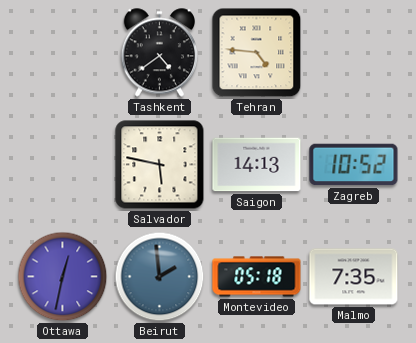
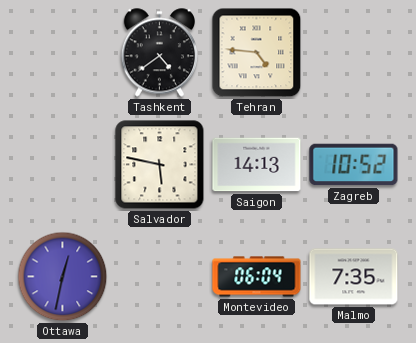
Beirut: 1:59 -> none
Montevideo: 05:18 -> 06:04
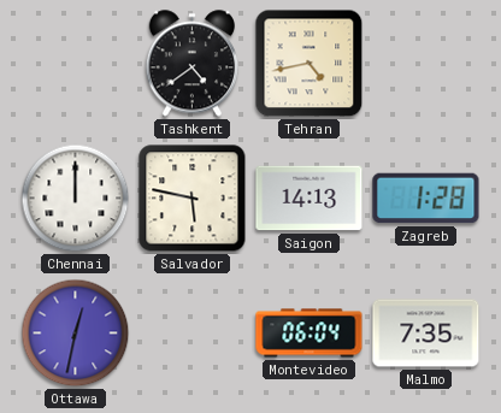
Tehran: 4:46 -> 4:43
Chennai: none -> 12:00
Zagreb: 10:52 -> 1:28
